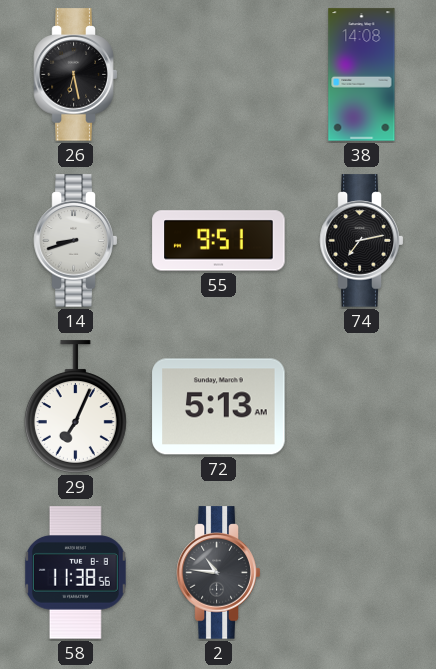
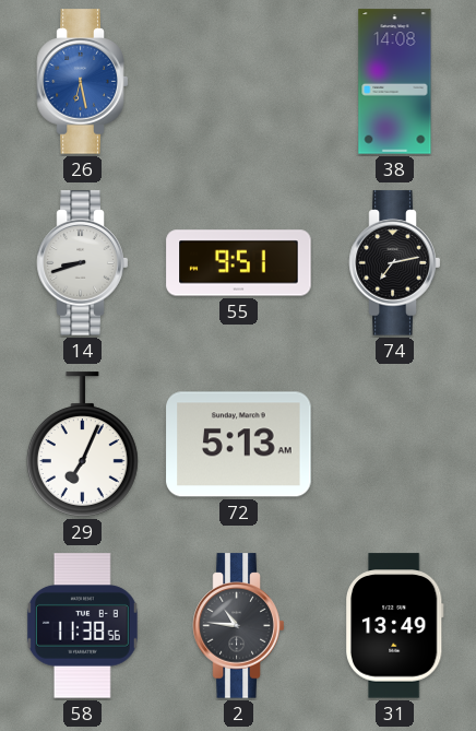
26 dial: black -> blue
31: none -> 13:49
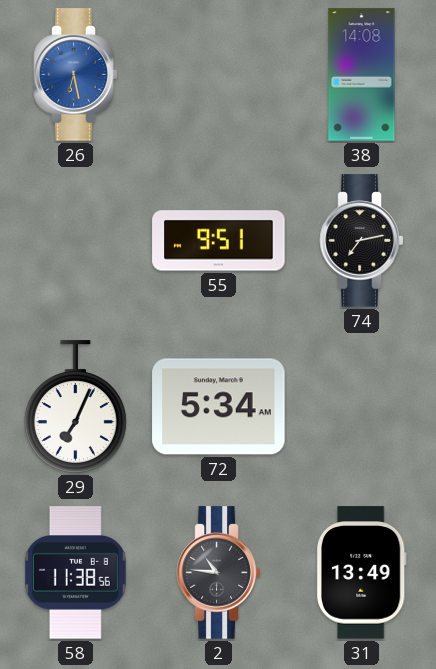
14: 8:42 -> none
72: 5:13 -> 5:34
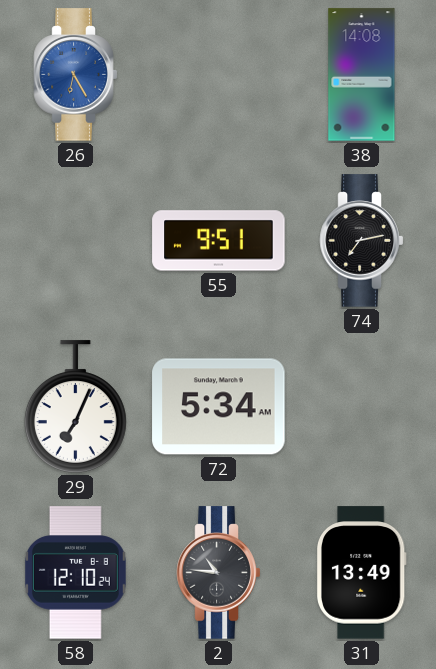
26: 6:28 -> 6:25
58: 11:38 -> 12:10
